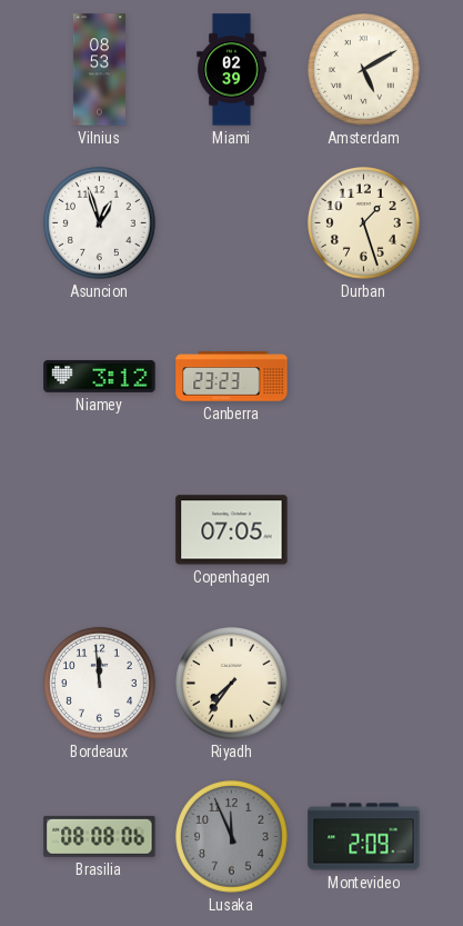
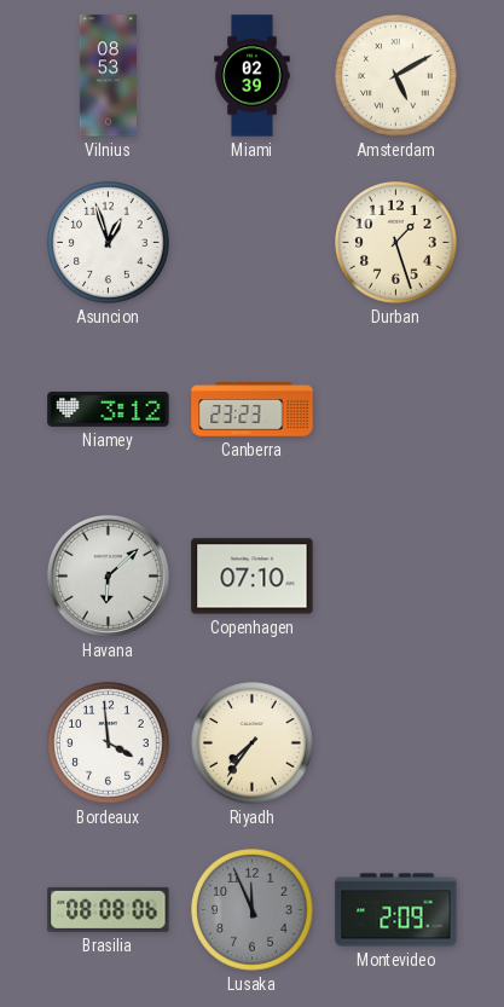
Havana: none -> 6:08
Copenhagen: 07:05 -> 07:10
Bordeaux: 11:59 -> 3:59
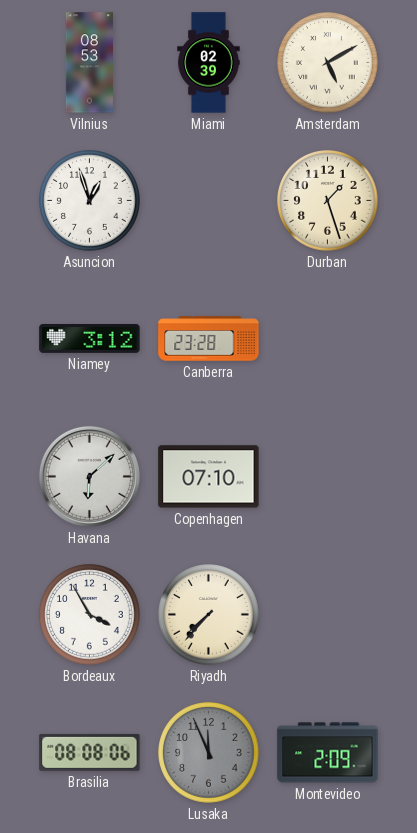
Canberra: 23:23 -> 23:28
Bordeaux: 3:59 -> 3:55
Riyadh: 7:36 -> 7:37
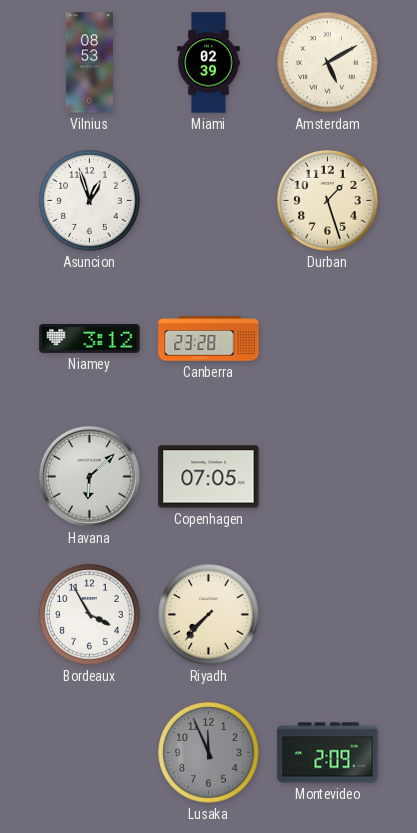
Copenhagen: 07:10 -> 07:05
Brasilia: 08:08 -> none
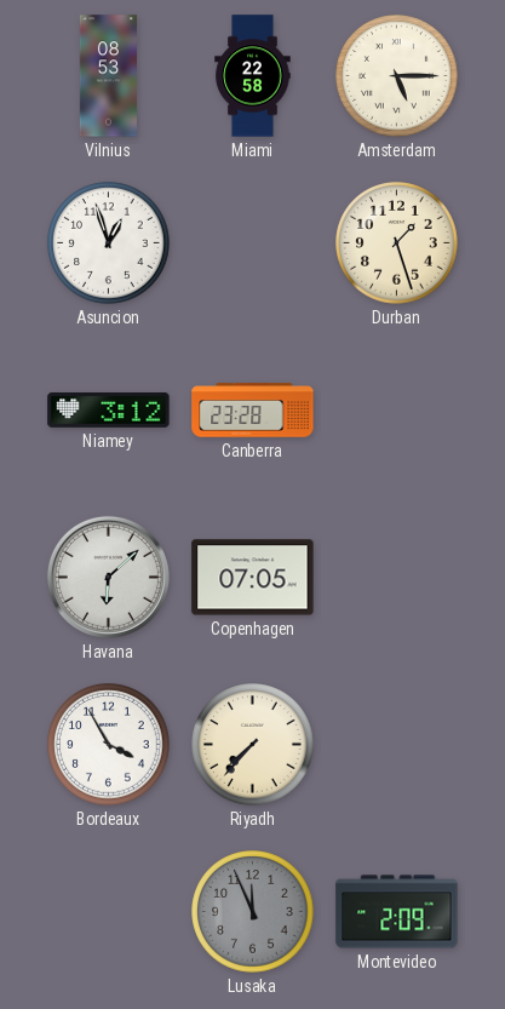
Miami: 02:39 -> 22:58
Amsterdam: 5:10 -> 5:15
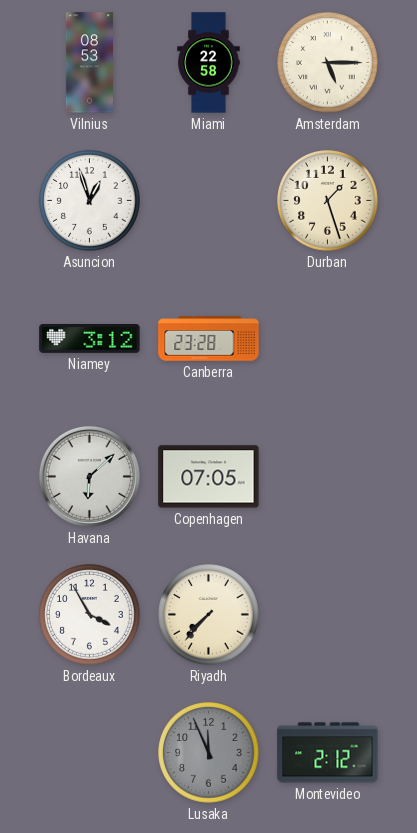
Montevideo: 2:09 -> 2:12
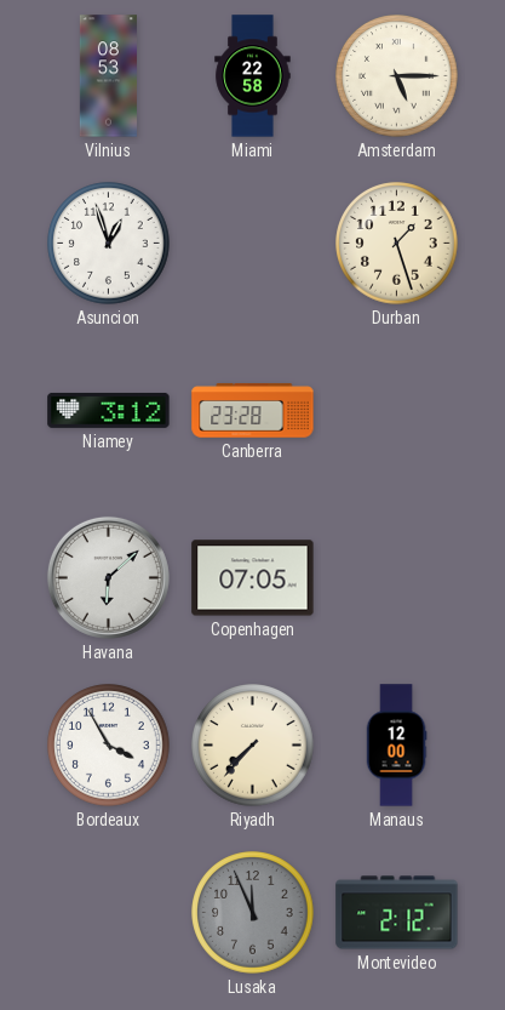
Manaus: none -> 12:00
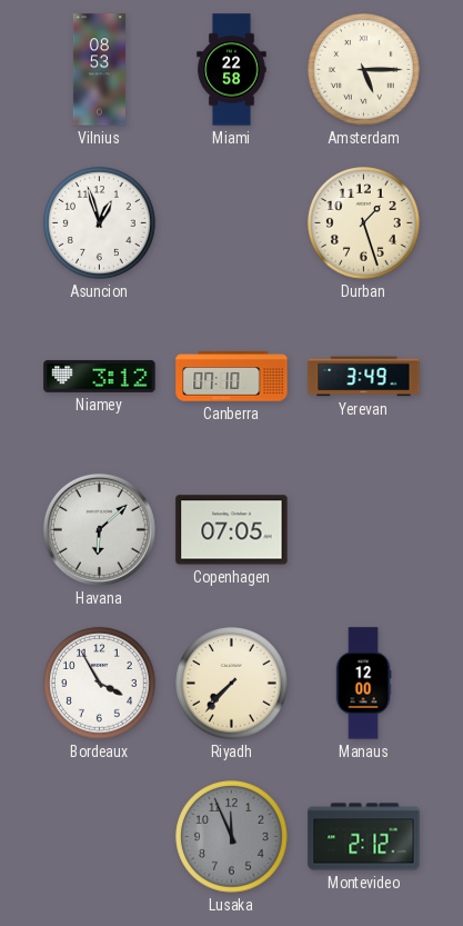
Canberra: 23:28 -> 07:10
Yerevan: none -> 3:49
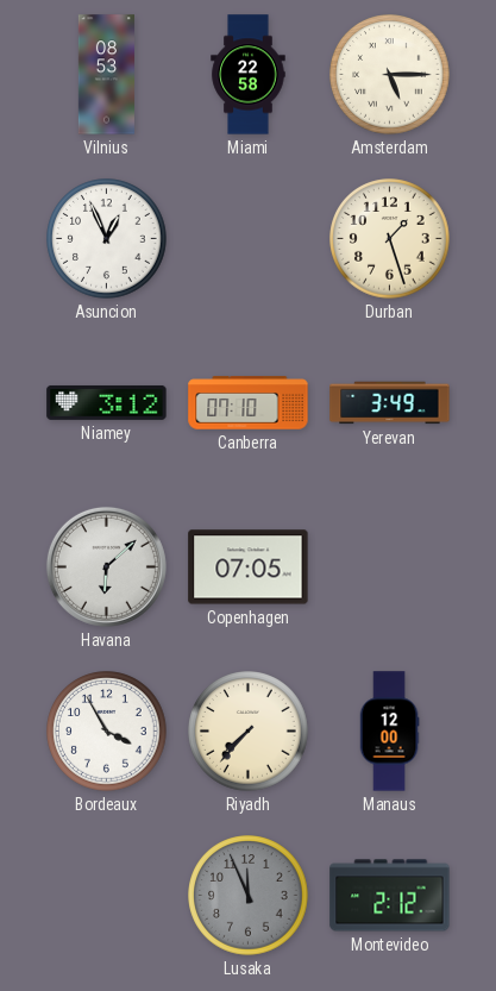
Asuncion: 12:57 -> 12:56
